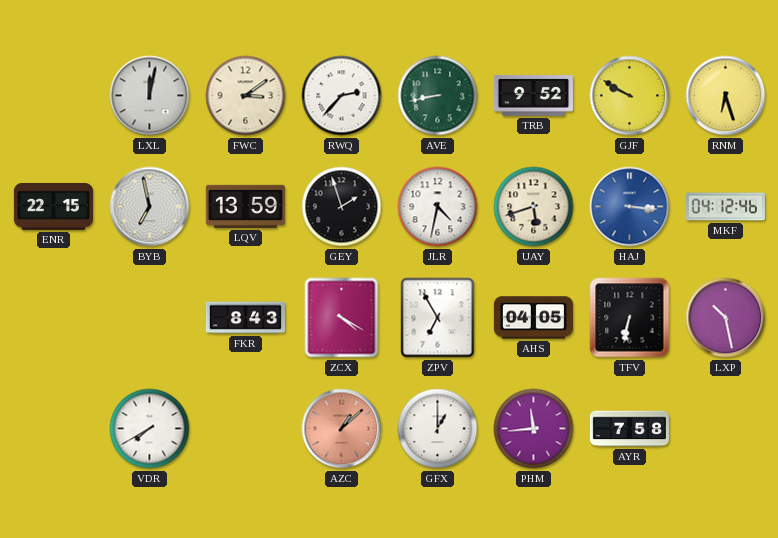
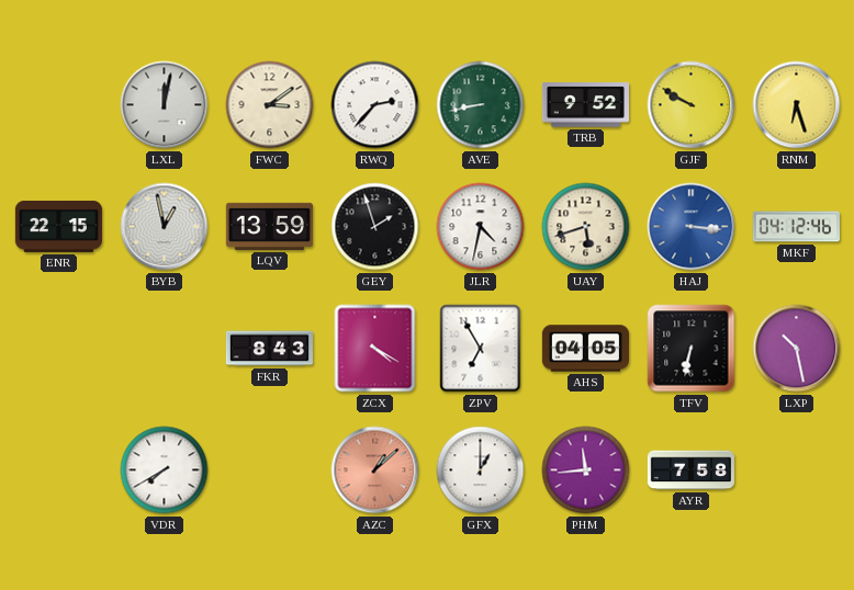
BYB: 6:58 -> 12:58
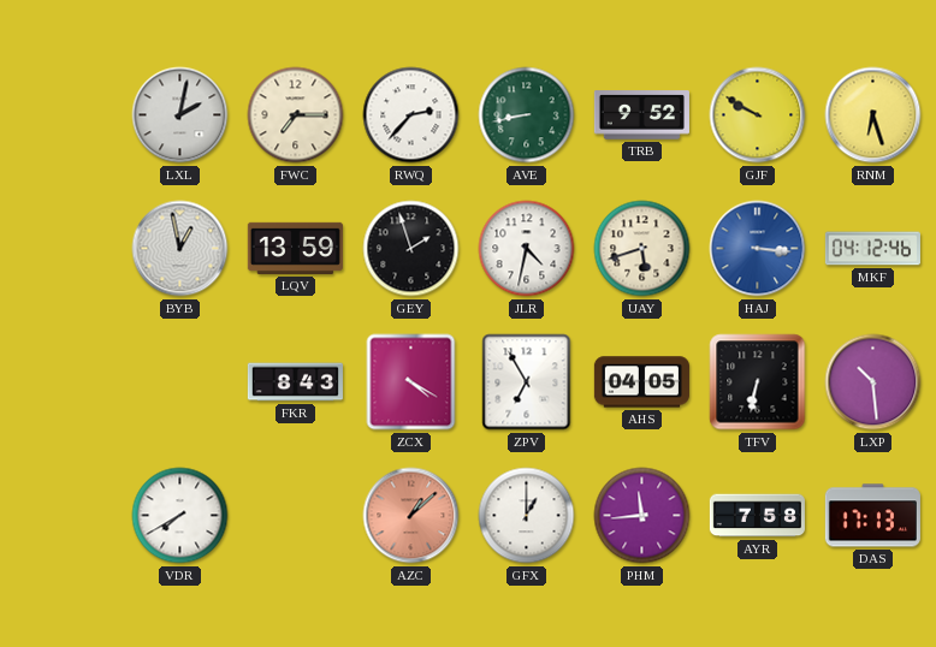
LXL: 12:02 -> 2:02
FWC: 3:09 -> 7:15
ENR: 22:15 -> none
LXP: 10:28 -> 10:29
DAS: none -> 17:13
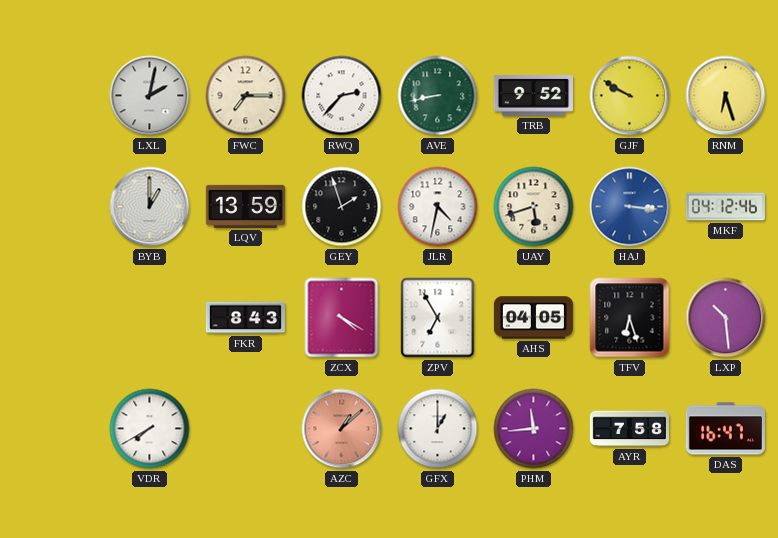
BYB: 12:58 -> 1:00
TFV: 6:32 -> 6:27
DAS: 17:13 -> 16:47
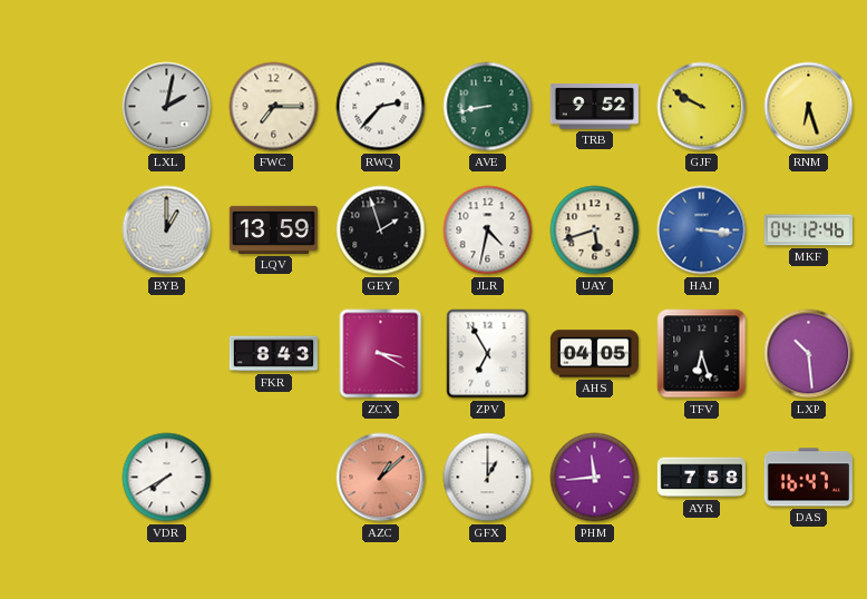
ZCX: 4:20 -> 3:20
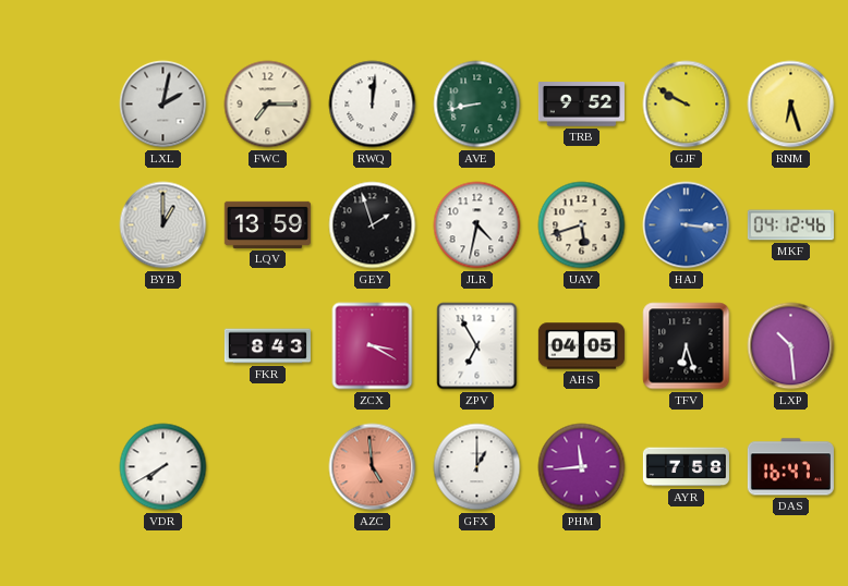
RWQ: 2:37 -> 12:01
AZC: 1:08 -> 4:59
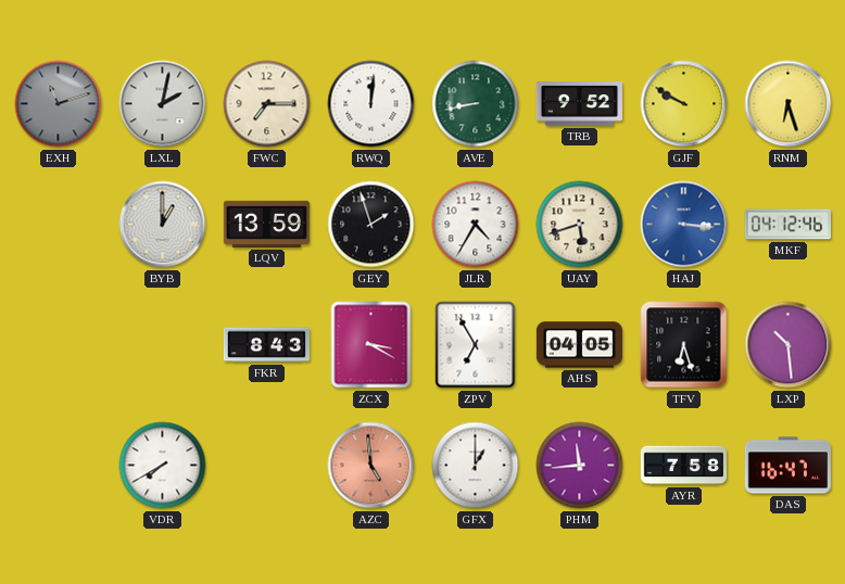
EXH: none -> 11:12
JLR: 4:32 -> 4:35
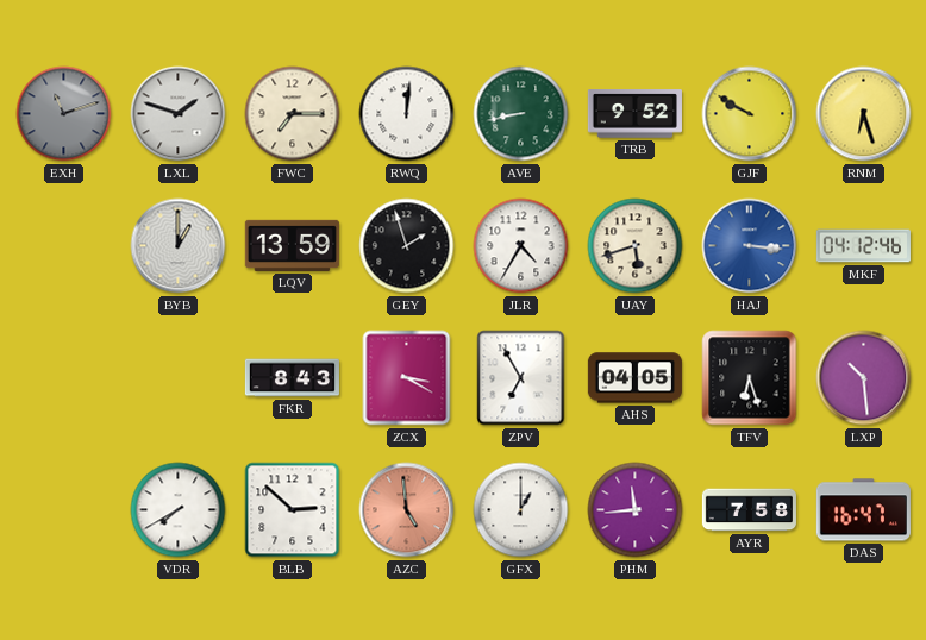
LXL: 2:02 -> 1:48
BLB: none -> 2:52
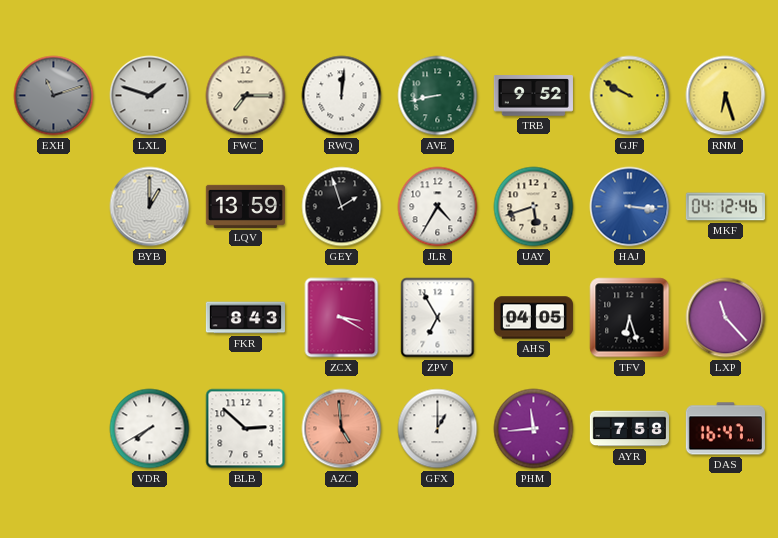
LXP: 10:29 -> 11:23
